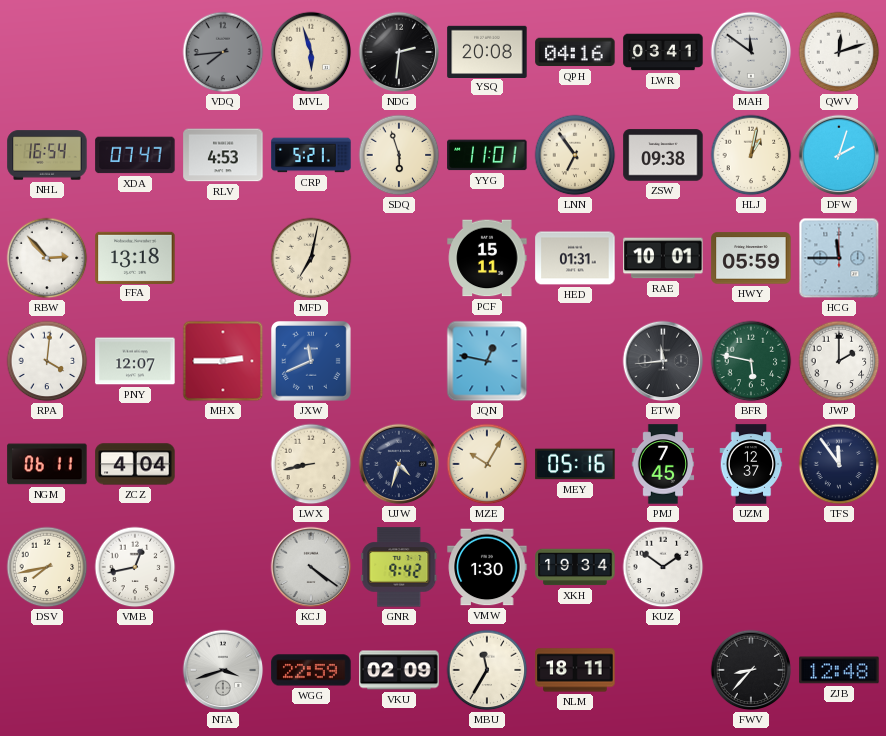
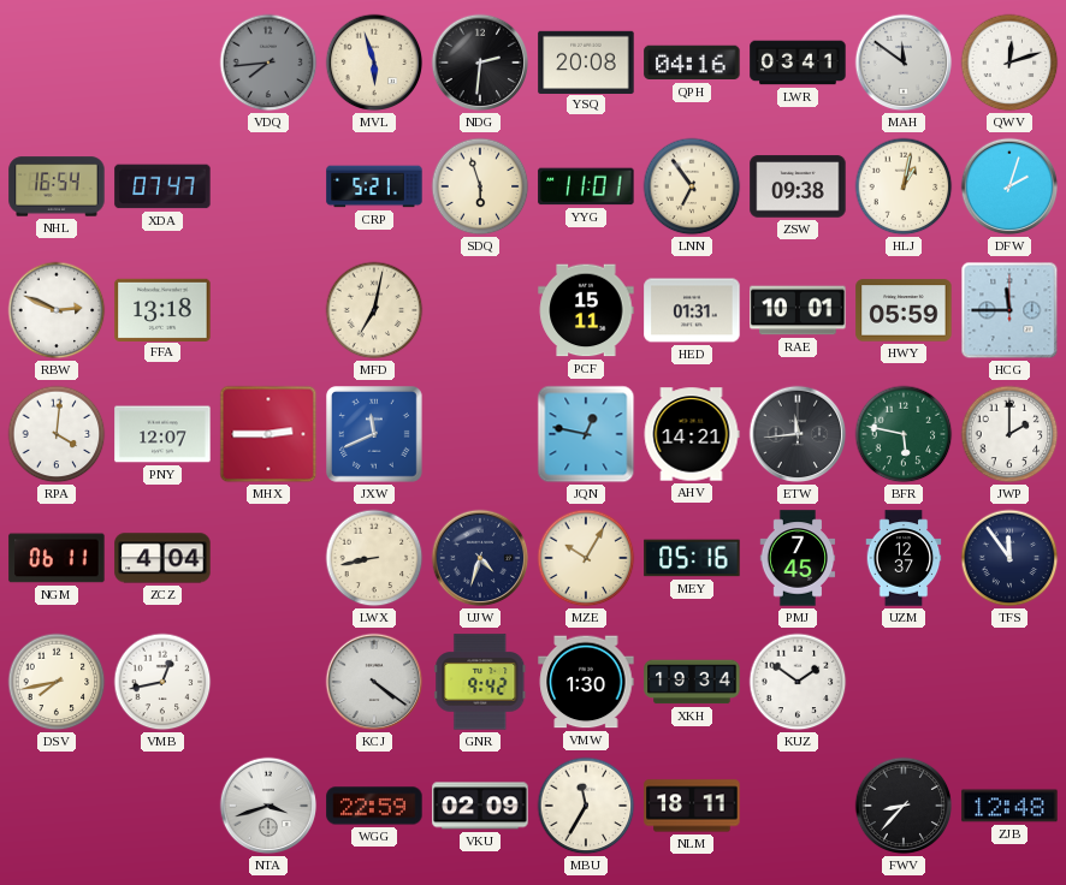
RLV: 4:53 -> none
RBW: 2:53 -> 2:49
AHV: none -> 14:21
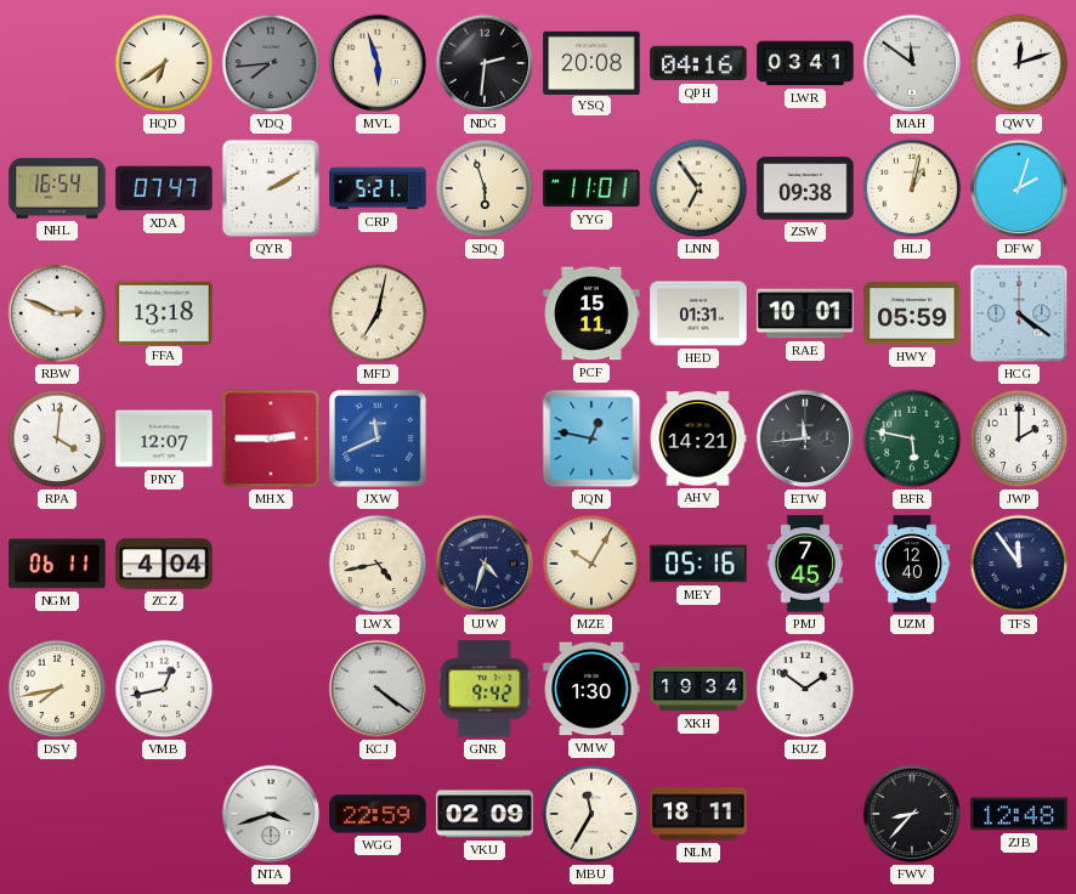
HQD: none -> 6:39
QYR: none -> 2:10
HCG: 11:45 -> 4:21
LWX: 8:43 -> 4:43
UZM: 12:37 -> 12:40
